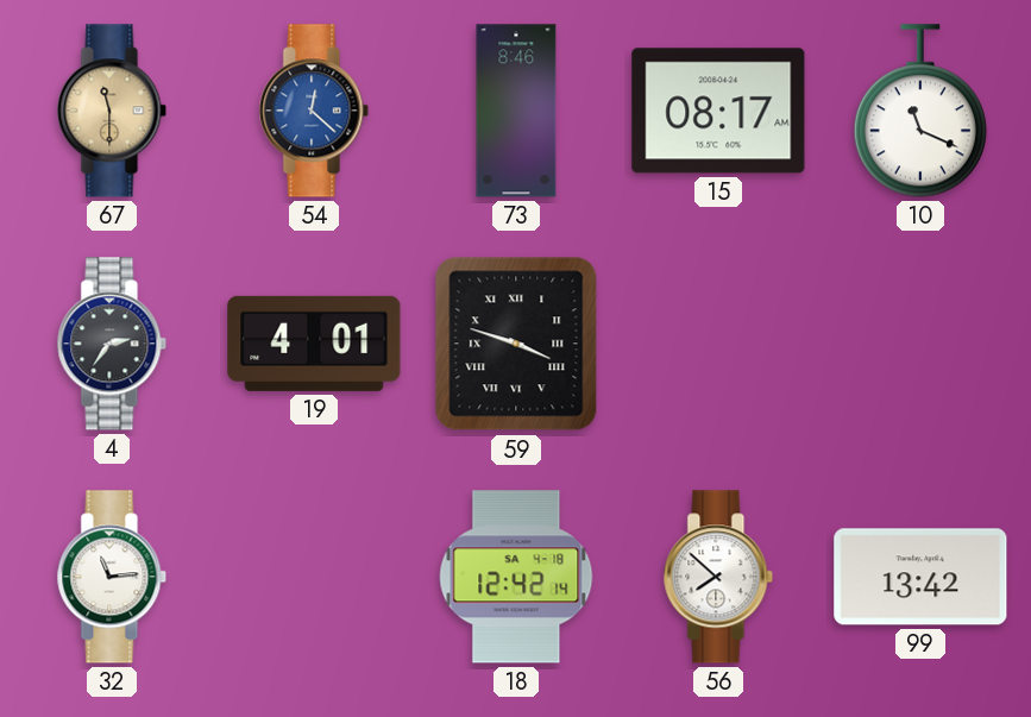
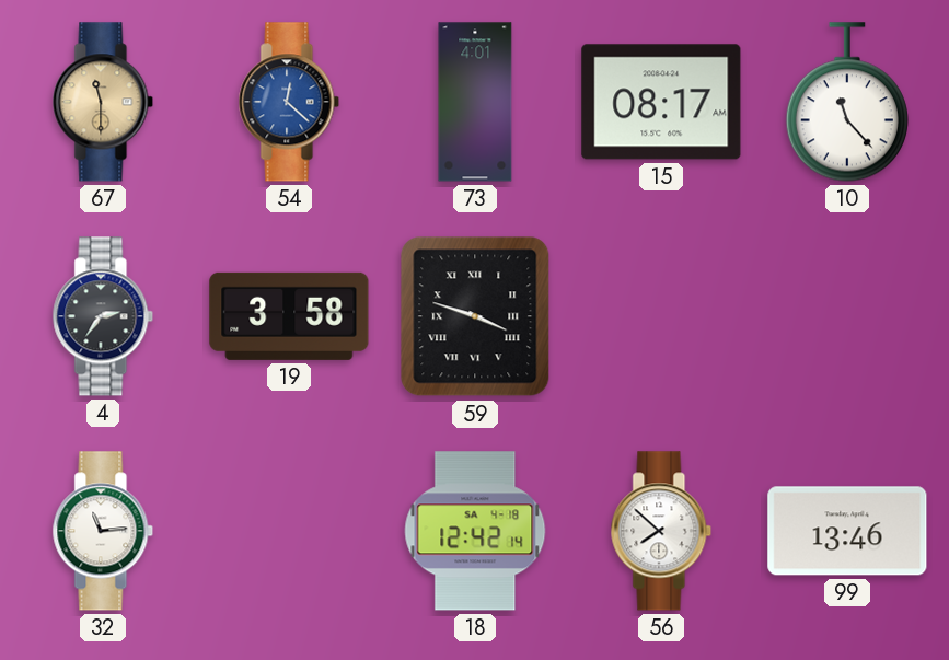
73: 8:46 -> 4:01
10: 11:19 -> 11:23
19: 4:01 -> 3:58
99: 13:42 -> 13:46
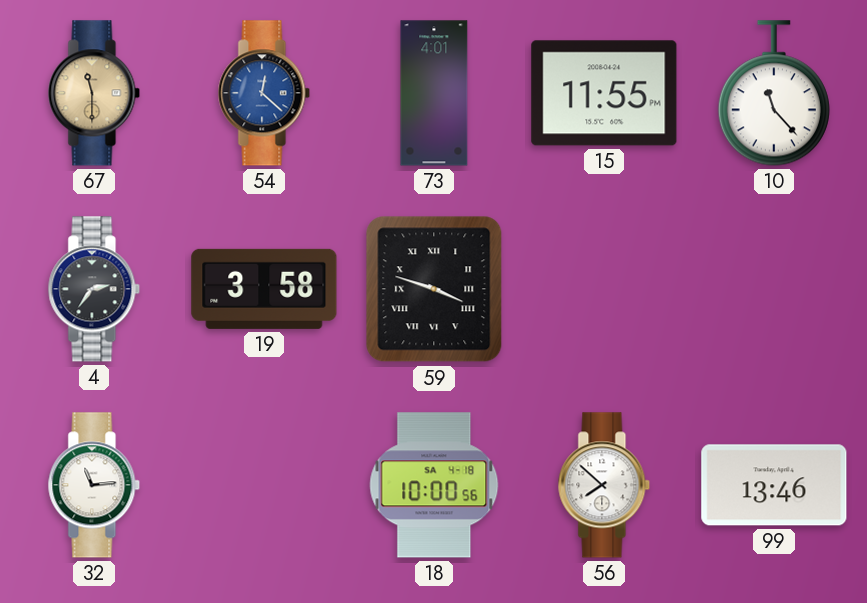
15: 08:17 -> 11:55
18: 12:42 -> 10:00
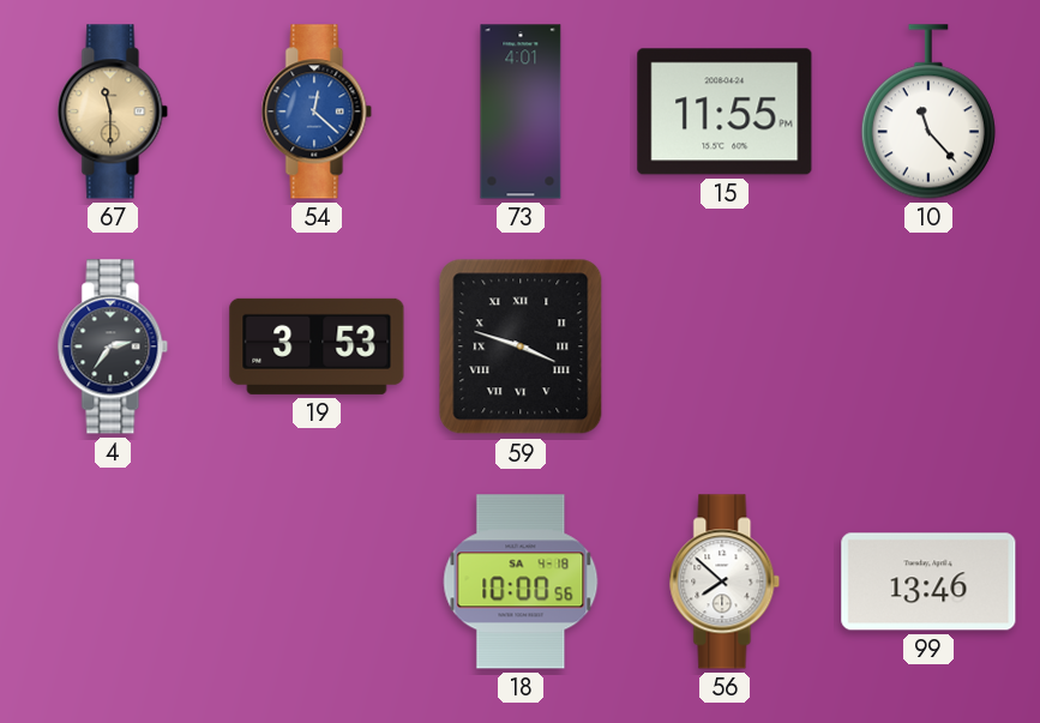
19: 3:58 -> 3:53
32: 11:14 -> none
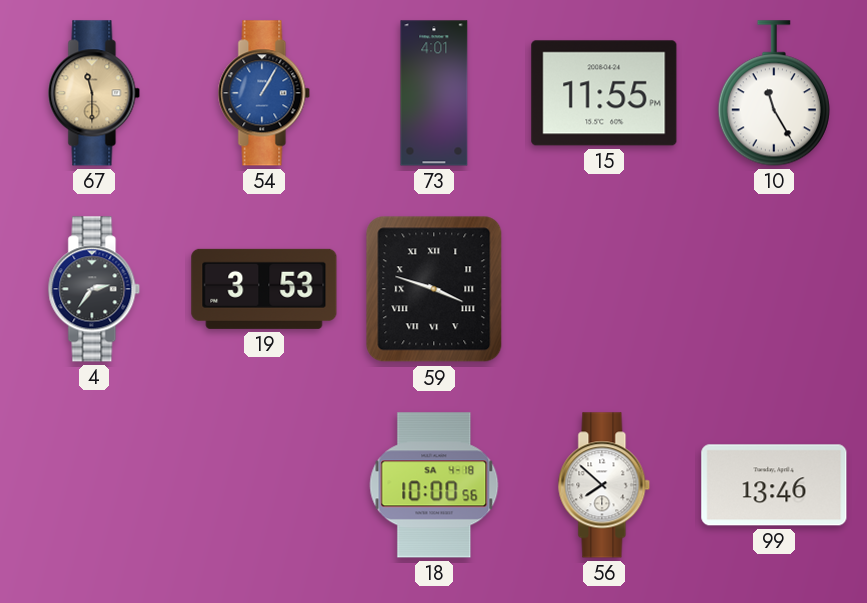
54: 12:22 -> 1:05
10: 11:23 -> 11:25
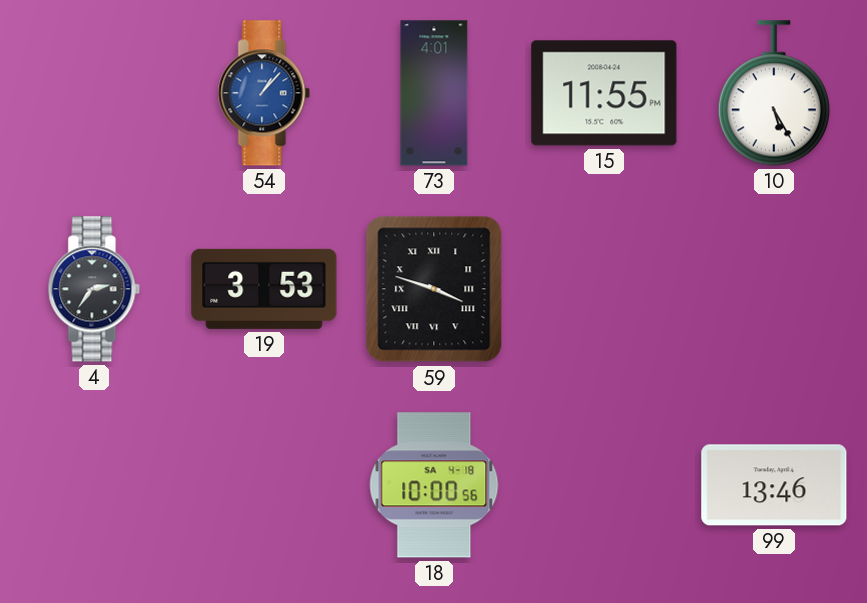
67: 11:30 -> none
54: 1:05 -> 1:07
10: 11:25 -> 5:25
56: 7:52 -> none
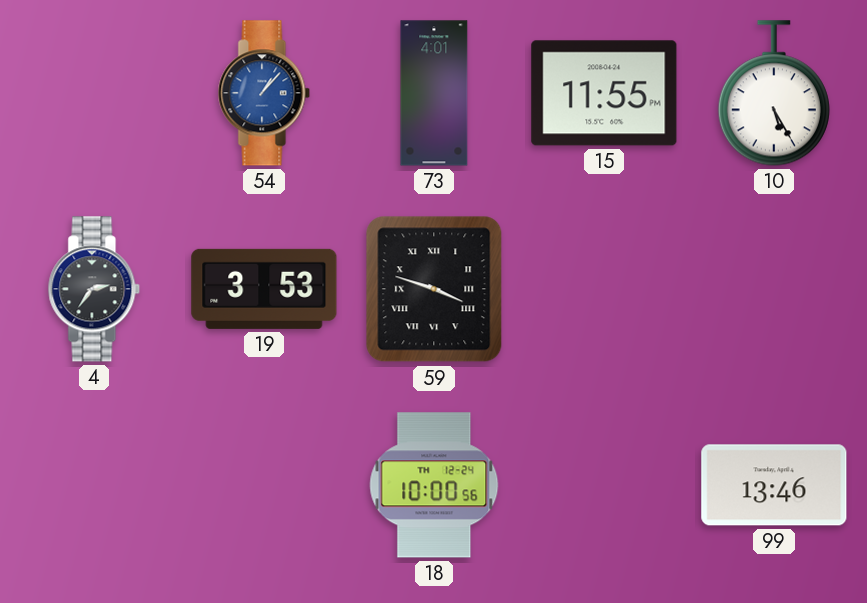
18 date: SA 4-18 -> TH 12-24
